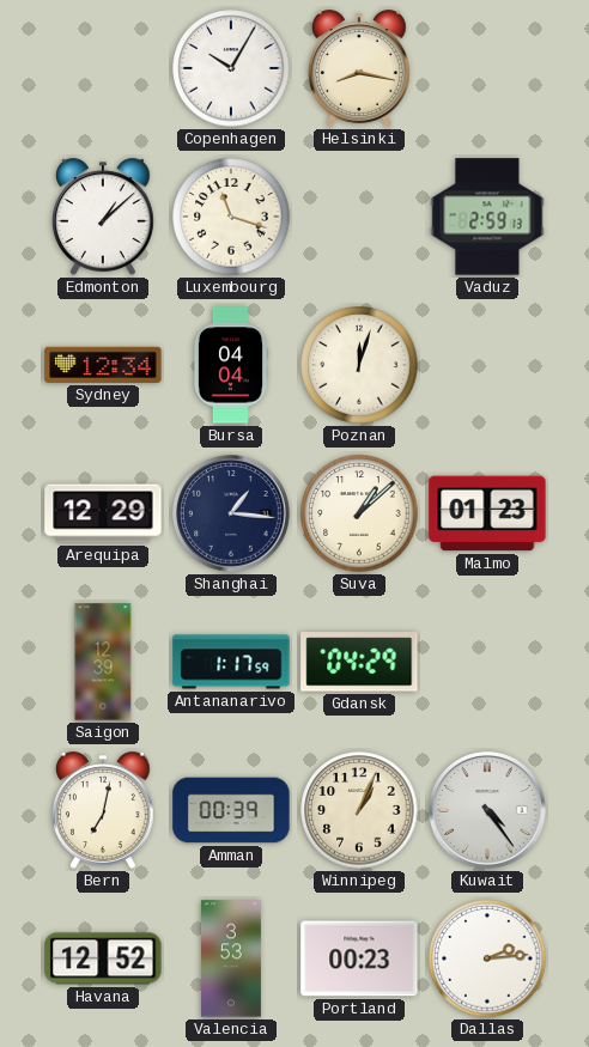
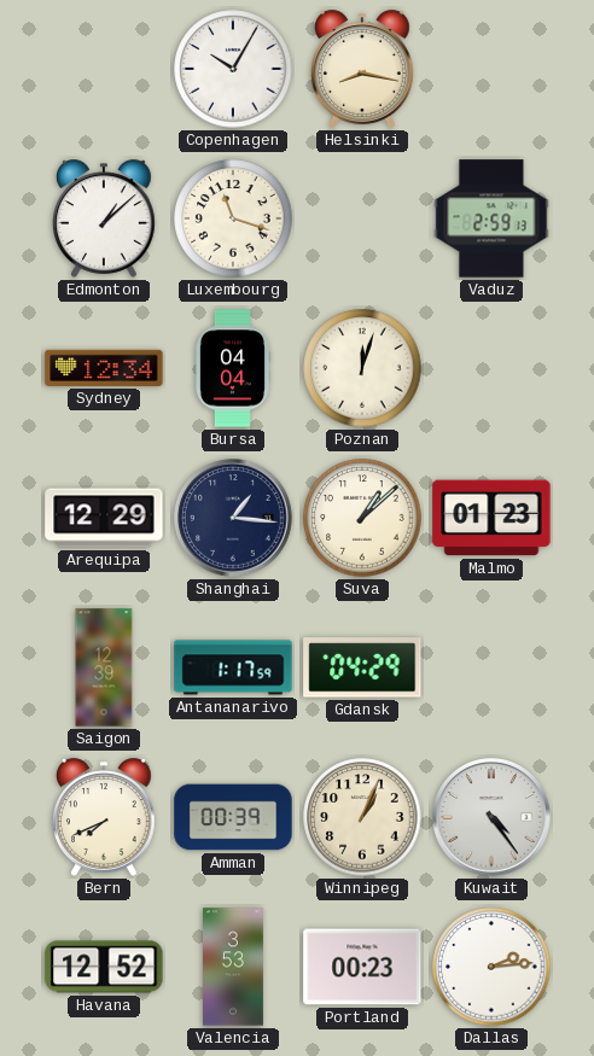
Bern: 7:02 -> 7:41
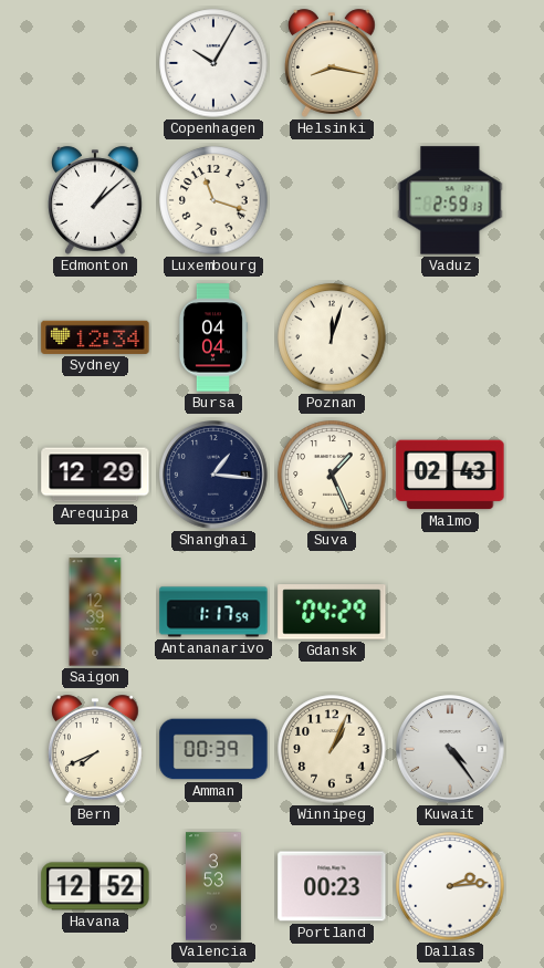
Suva: 1:08 -> 1:26
Malmo: 01:23 -> 02:43
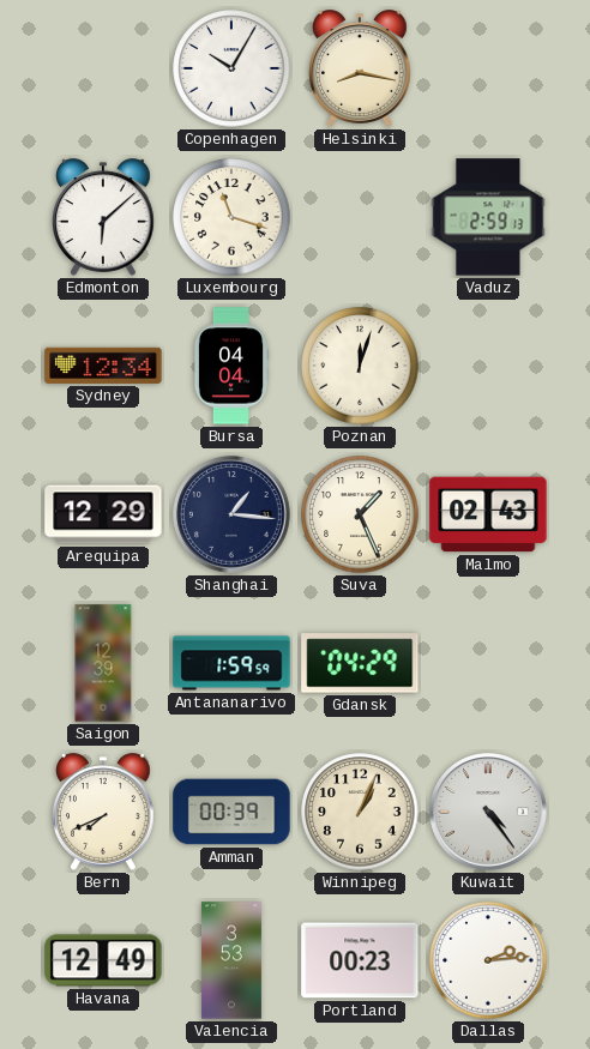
Edmonton: 1:08 -> 6:08
Antananarivo: 1:17 -> 1:59
Havana: 12:52 -> 12:49
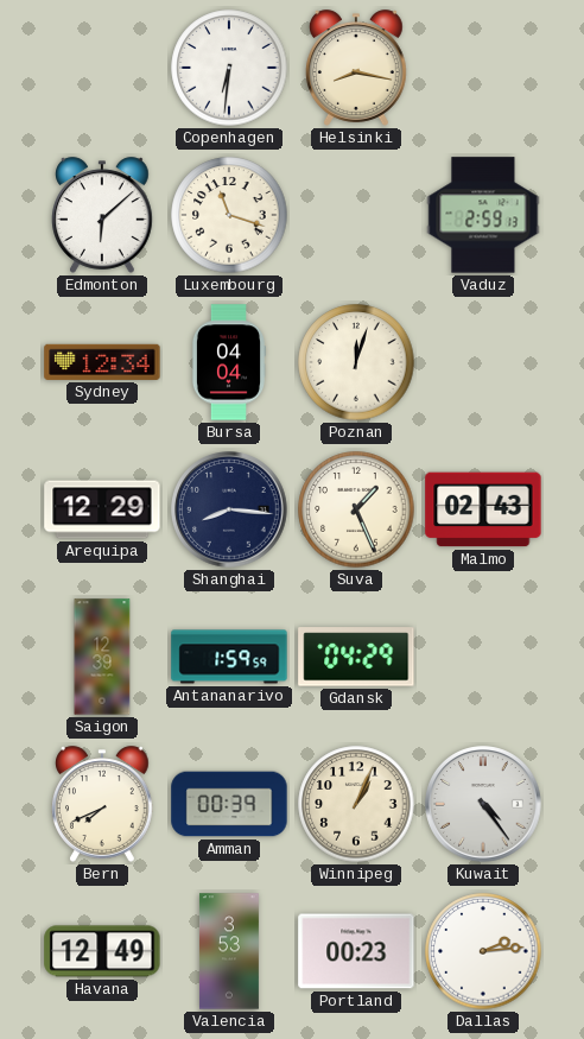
Copenhagen: 10:05 -> 6:31
Shanghai: 1:16 -> 8:16
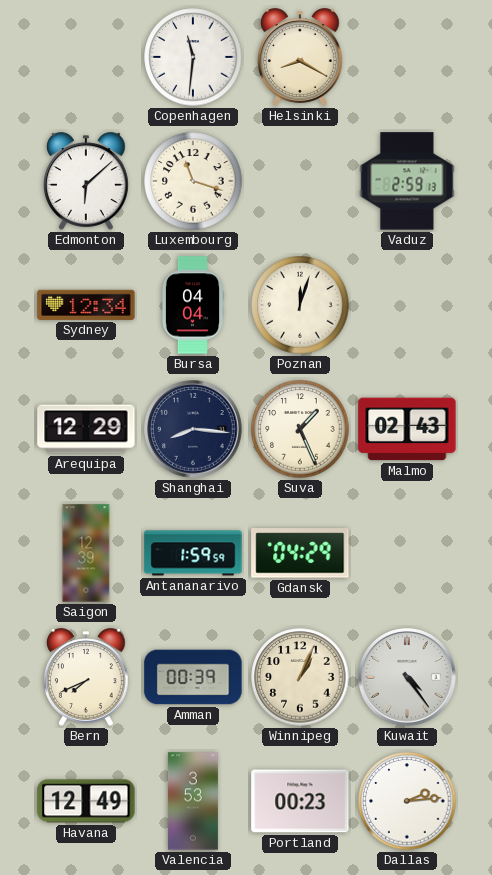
Copenhagen: 6:31 -> 11:31
Helsinki: 8:17 -> 8:20
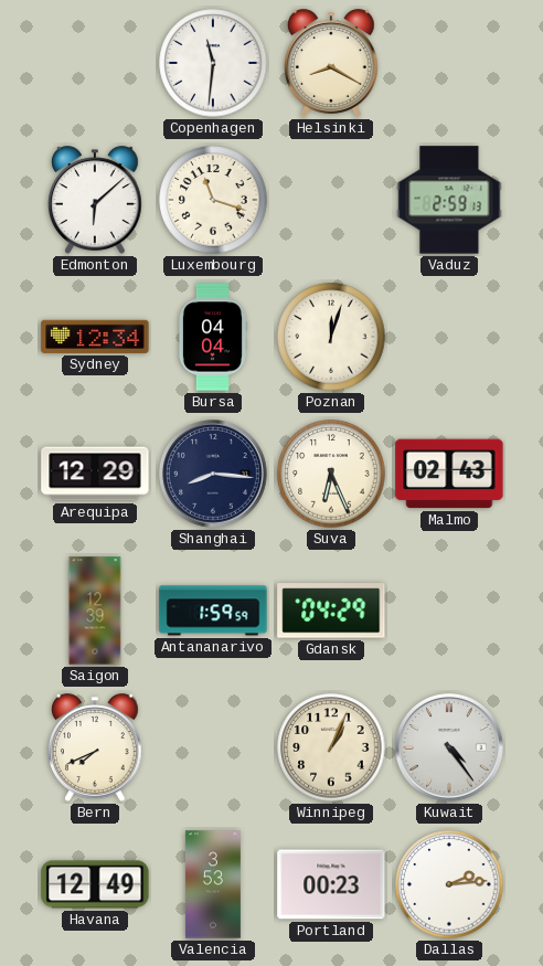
Suva: 1:26 -> 6:26
Amman: 00:39 -> none
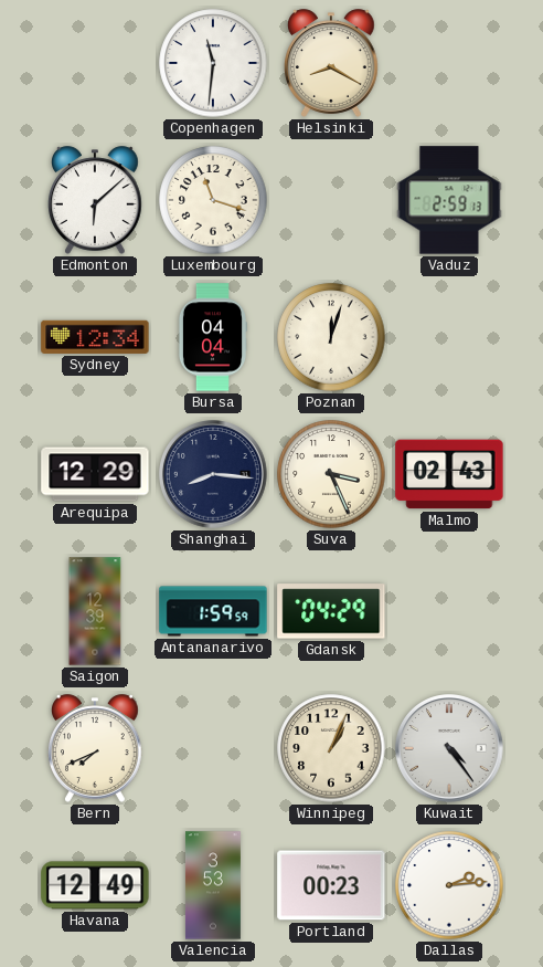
Suva: 6:26 -> 3:26
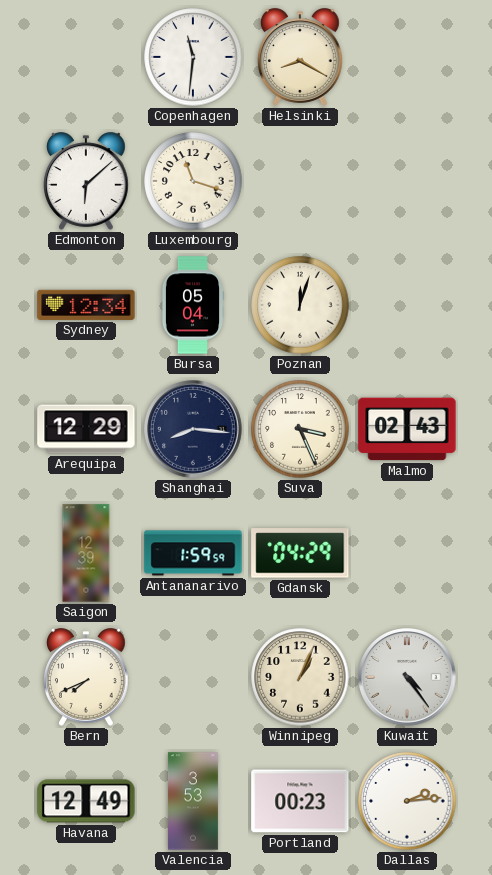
Vaduz: 2:59 -> none
Bursa: 04:04 -> 05:04
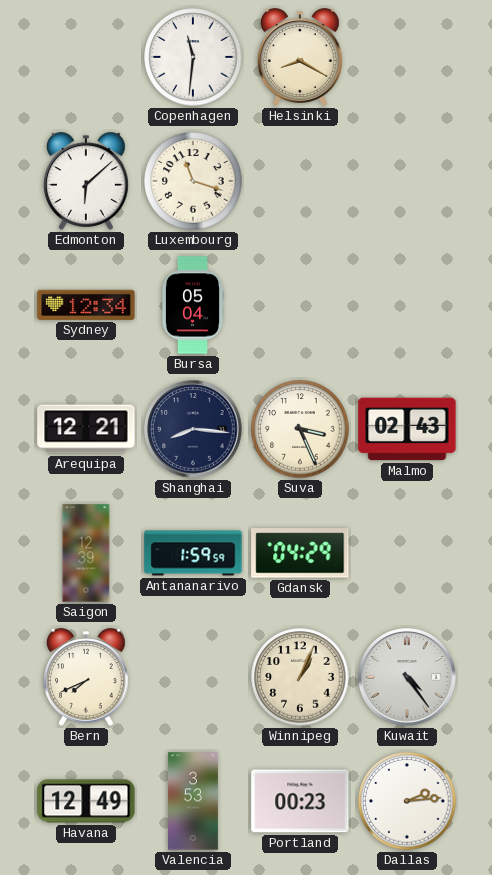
Poznan: 12:03 -> none
Arequipa: 12:29 -> 12:21
